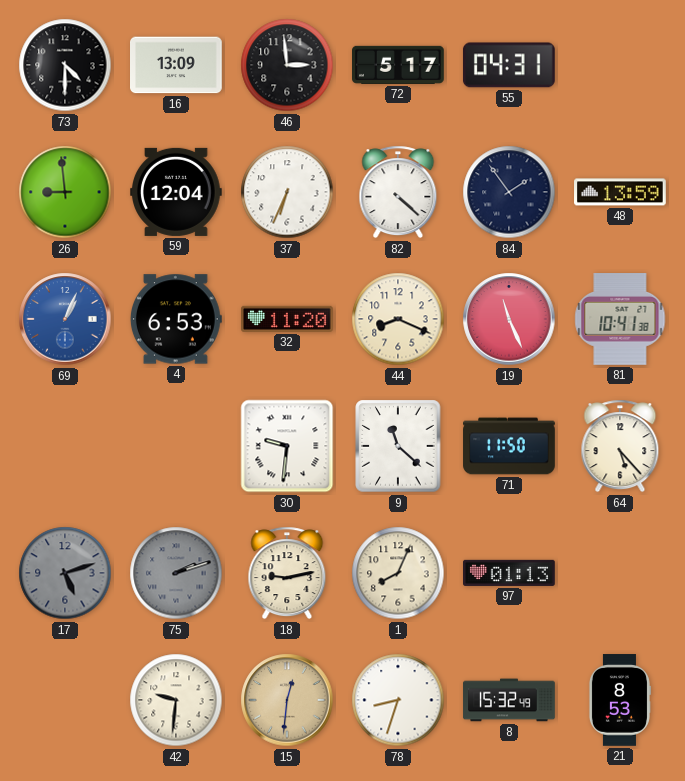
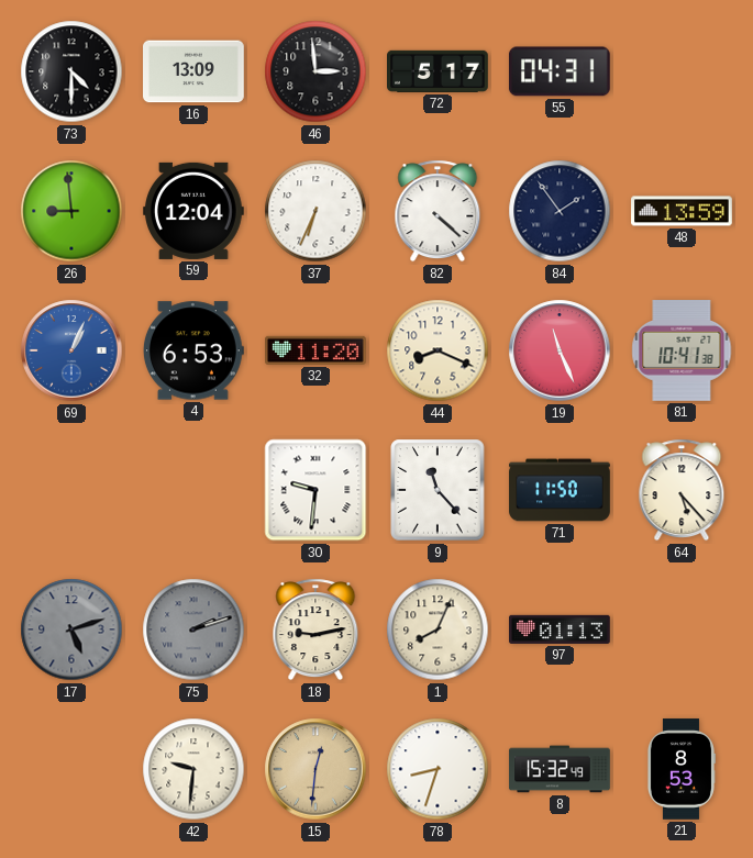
9: 11:22 -> 11:23
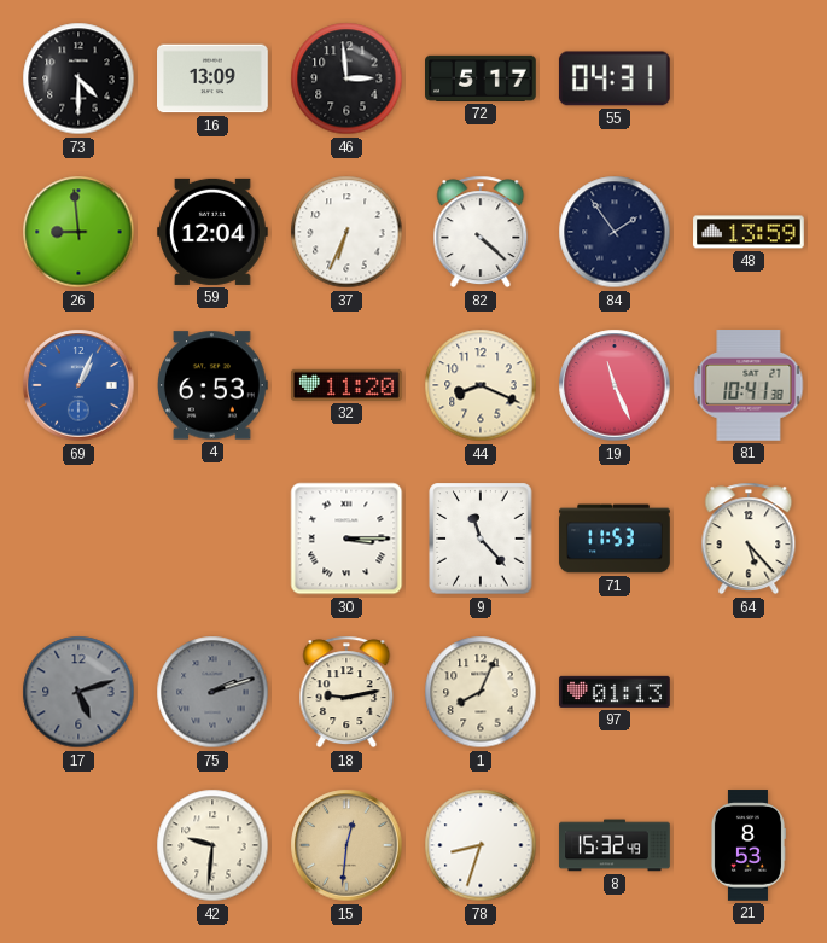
30: 9:31 -> 3:15
71: 11:50 -> 11:53
